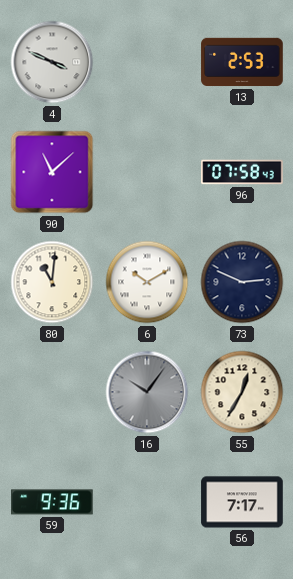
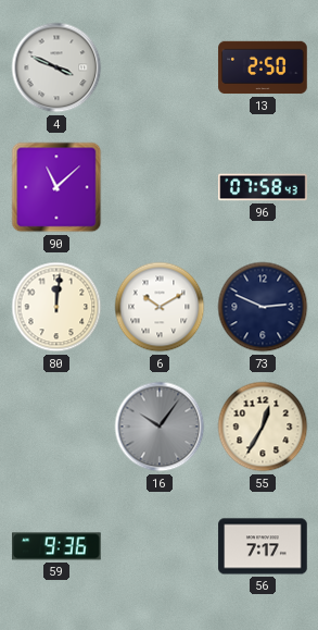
13: 2:53 -> 2:50
80: 11:01 -> 12:01
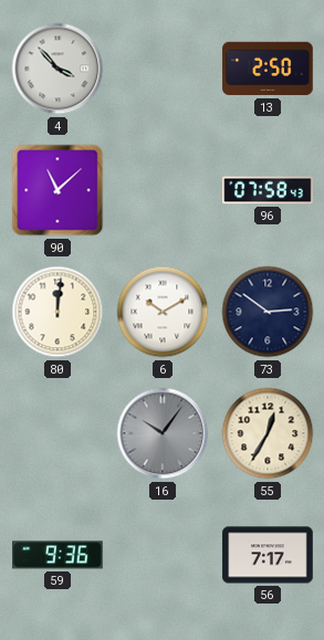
4: 3:49 -> 3:53
73: 2:49 -> 2:51
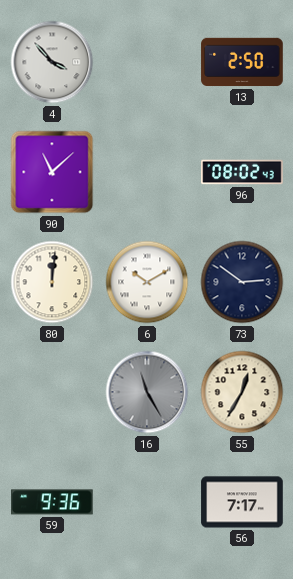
96: 07:58 -> 08:02
16: 10:06 -> 11:25
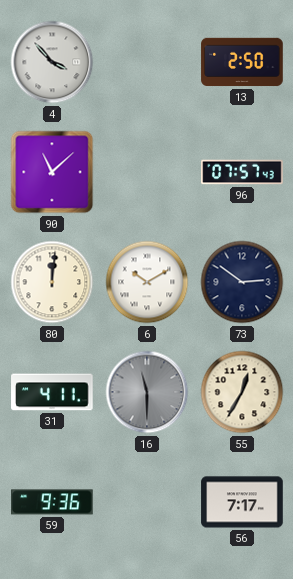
96: 08:02 -> 07:57
31: none -> 4:11
16: 11:25 -> 11:30
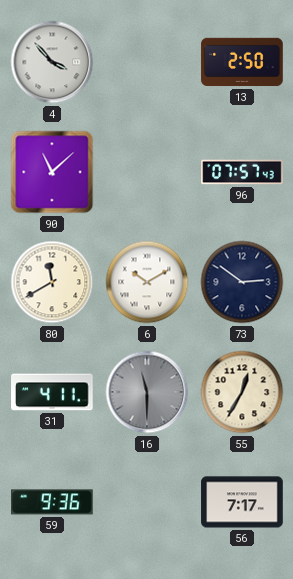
80: 12:01 -> 11:40
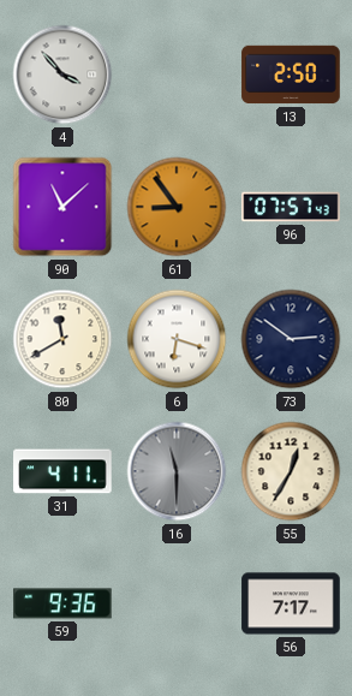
61: none -> 8:54
6: 10:10 -> 6:18
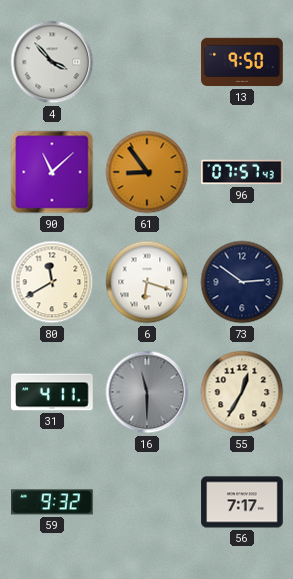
13: 2:50 -> 9:50
59: 9:36 -> 9:32
